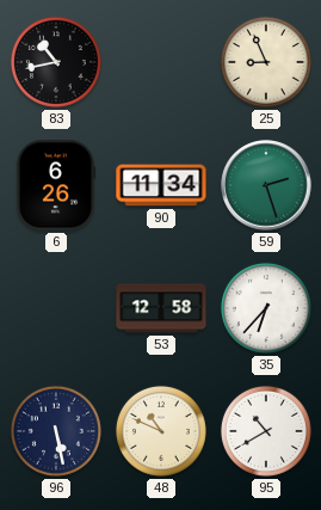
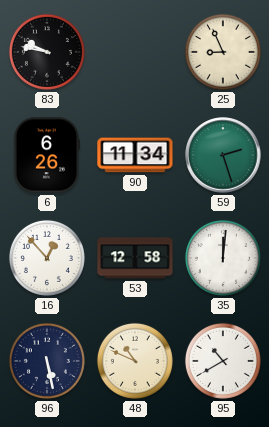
83: 10:43 -> 9:47
16: none -> 12:53
35: 6:37 -> 12:01
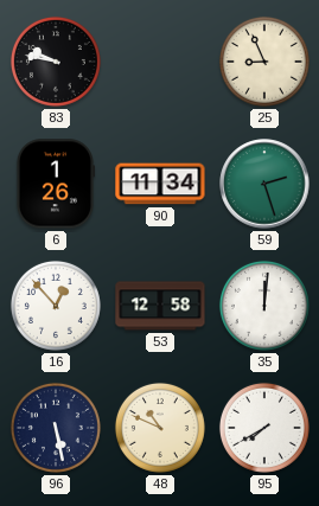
6: 6:26 -> 1:26
95: 10:40 -> 7:40
